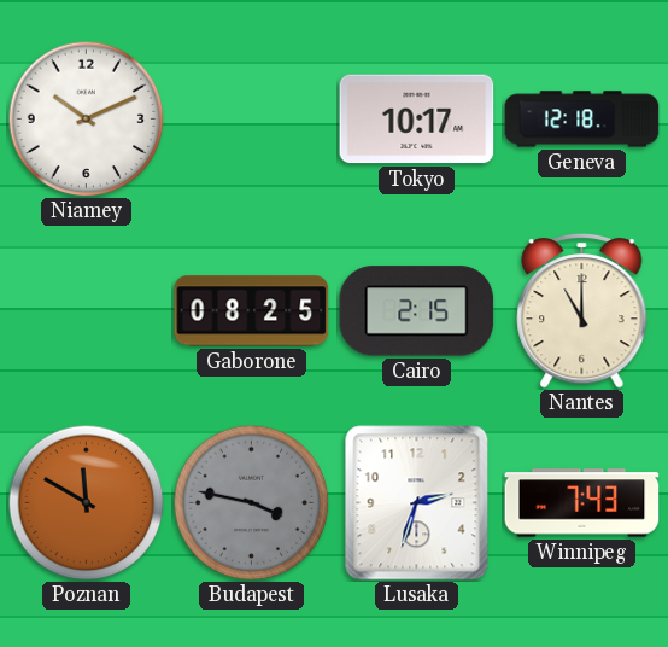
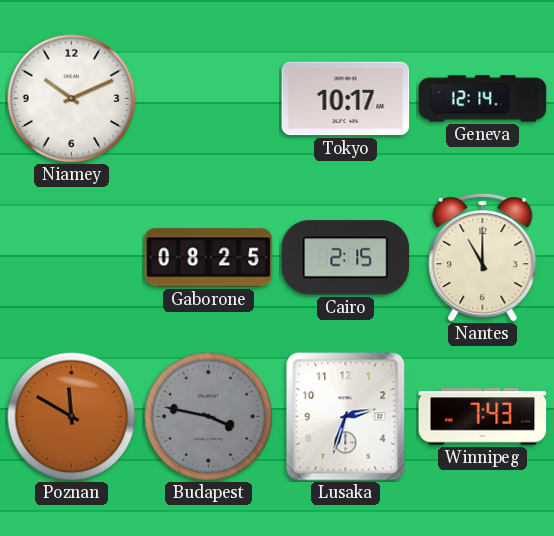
Geneva: 12:18 -> 12:14
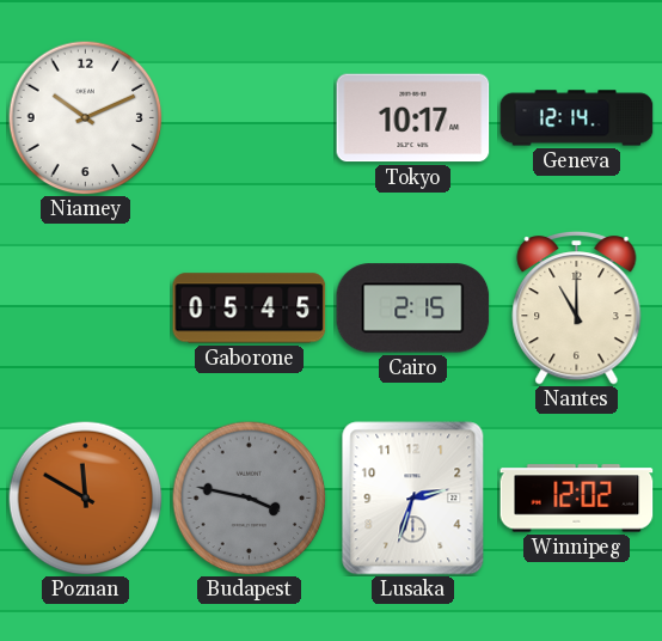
Gaborone: 08:25 -> 05:45
Winnipeg: 7:43 -> 12:02
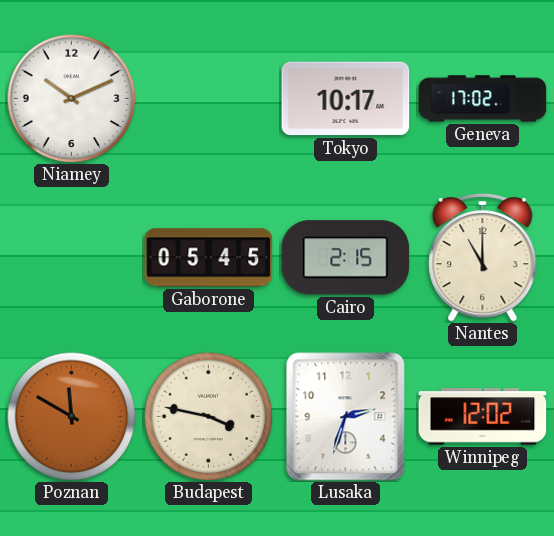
Geneva: 12:14 -> 17:02
Budapest dial: grey -> cream
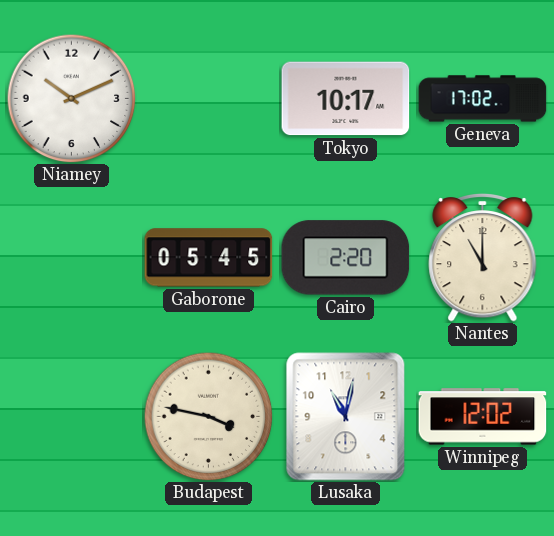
Cairo: 2:15 -> 2:20
Poznan: 11:50 -> none
Lusaka: 2:33 -> 11:02
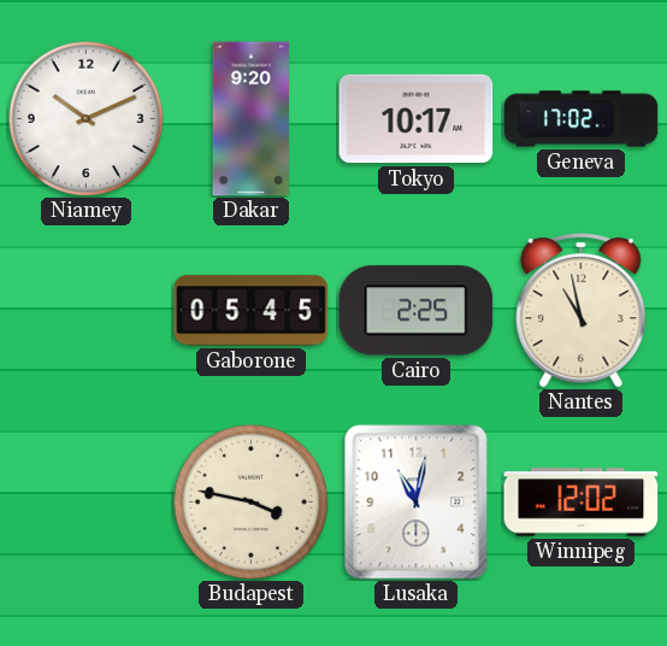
Dakar: none -> 9:20
Cairo: 2:20 -> 2:25
Nantes: 11:00 -> 10:58
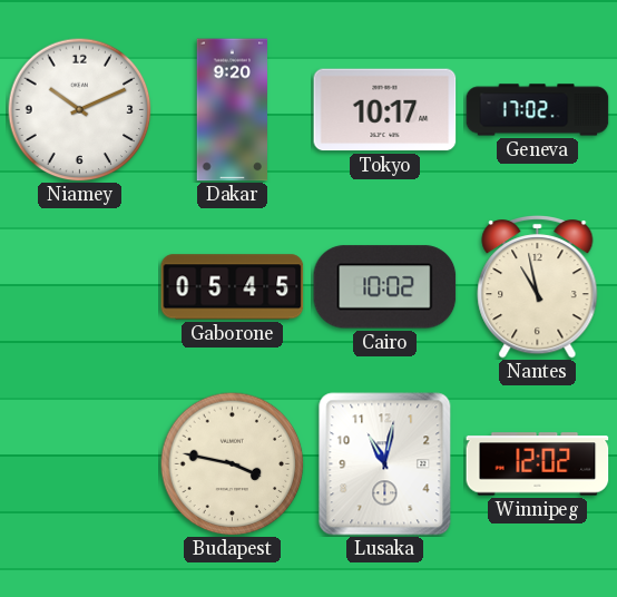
Cairo: 2:25 -> 10:02
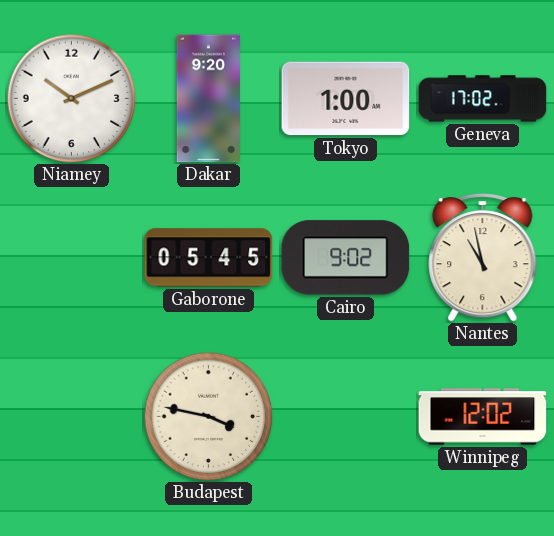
Tokyo: 10:17 -> 1:00
Cairo: 10:02 -> 9:02
Lusaka: 11:02 -> none
